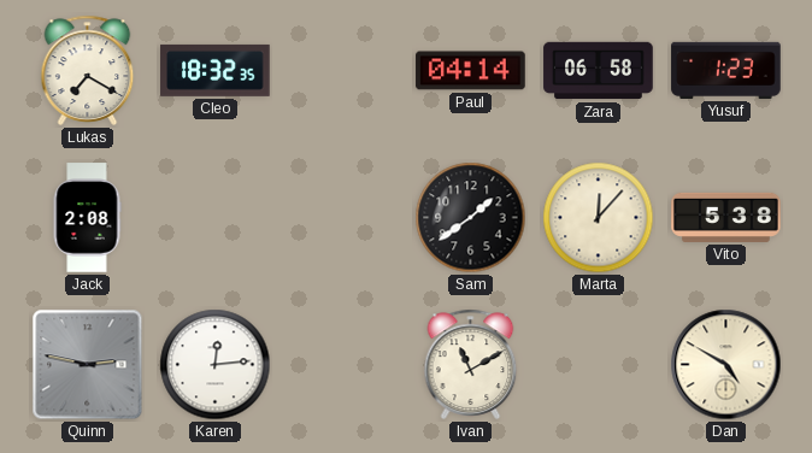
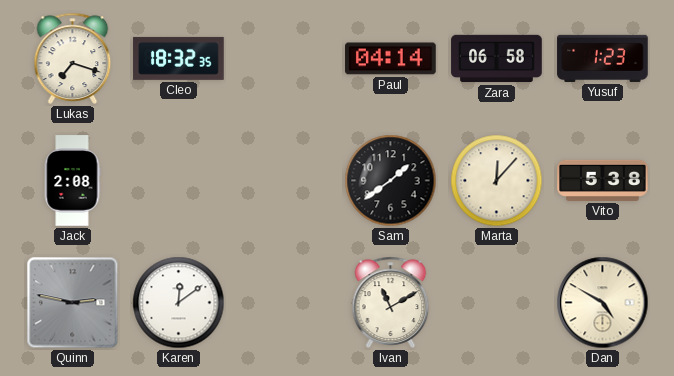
Lukas: 7:20 -> 7:18
Karen: 12:14 -> 12:09
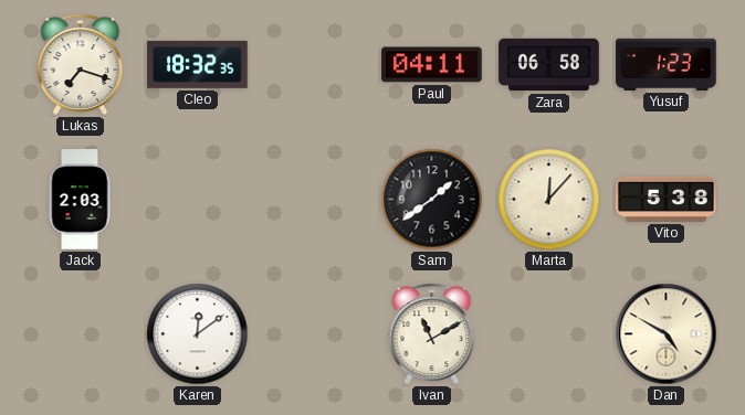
Paul: 04:14 -> 04:11
Jack: 2:08 -> 2:03
Quinn: 2:47 -> none
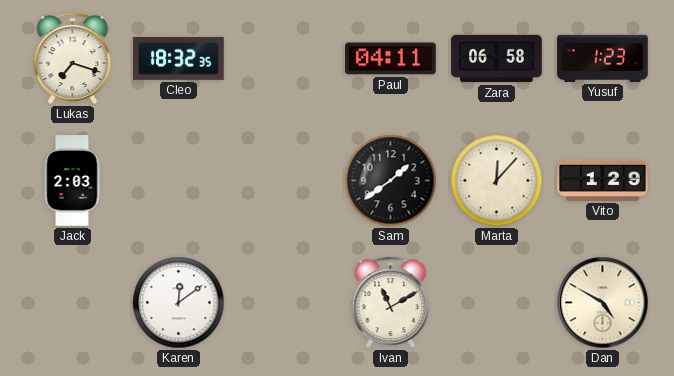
Vito: 5:38 -> 1:29
